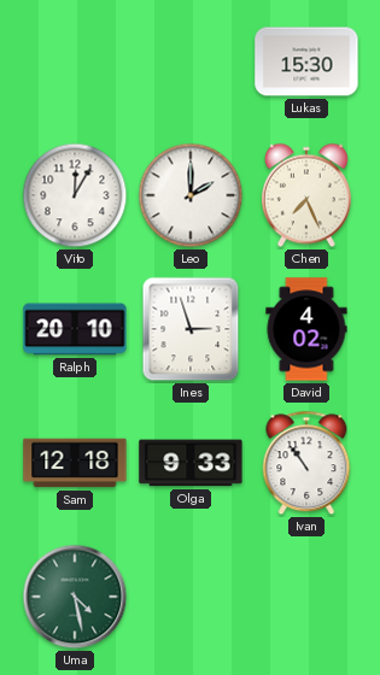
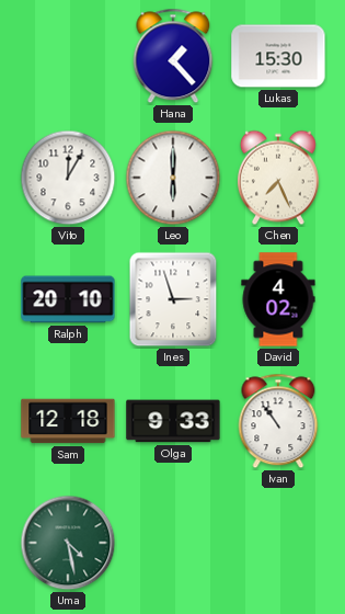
Hana: none -> 1:23
Leo: 2:00 -> 6:00
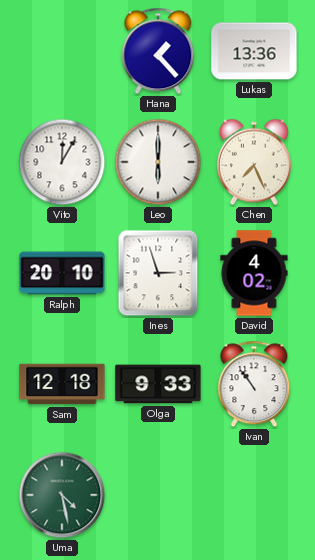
Lukas: 15:30 -> 13:36
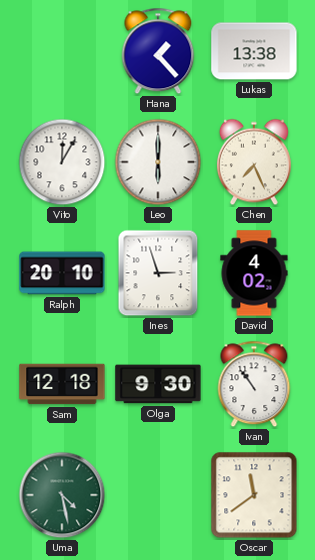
Lukas: 13:36 -> 13:38
Olga: 9:33 -> 9:30
Oscar: none -> 11:39
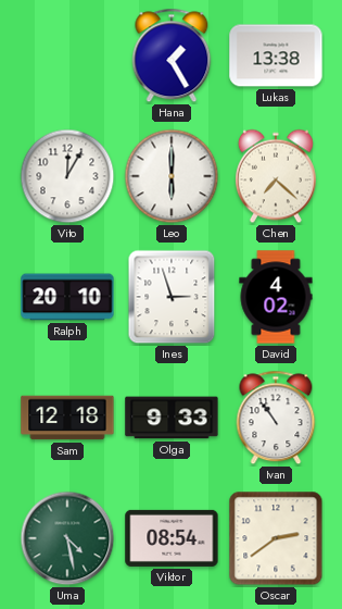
Hana: 1:23 -> 1:25
Chen: 7:26 -> 7:22
Olga: 9:30 -> 9:33
Viktor: none -> 08:54
Oscar: 11:39 -> 2:39
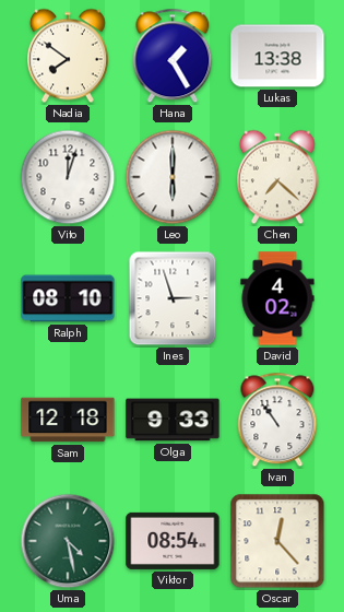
Nadia: none -> 7:51
Vito: 12:05 -> 12:03
Ralph: 20:10 -> 08:10
Oscar: 2:39 -> 12:23
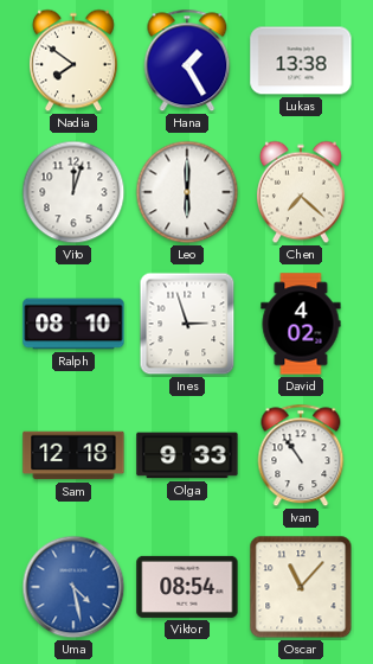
Uma dial: green -> blue
Oscar: 12:23 -> 11:07
